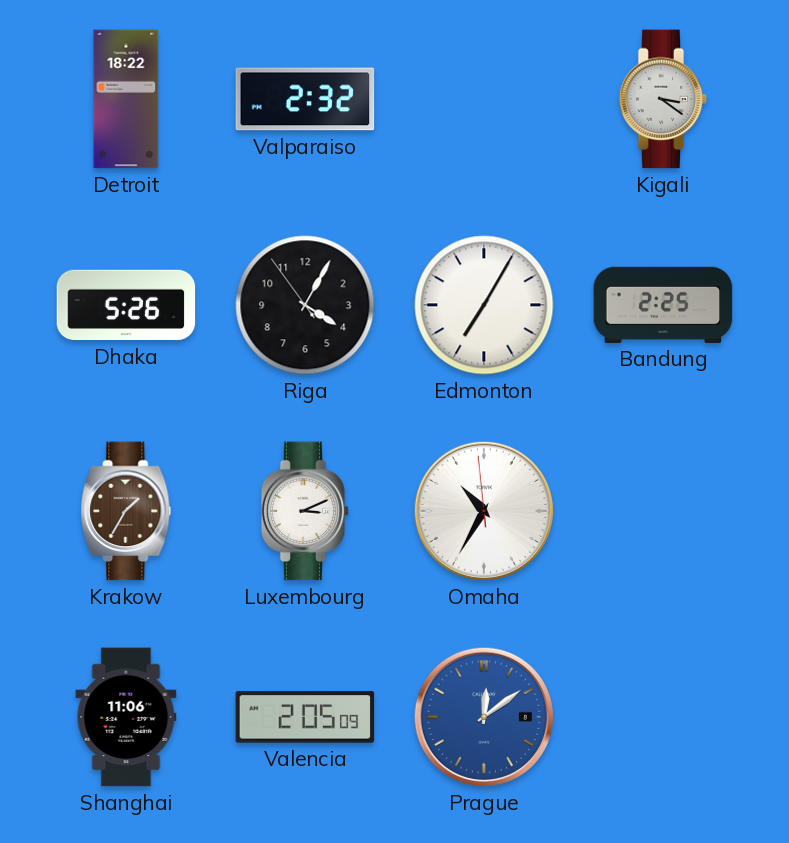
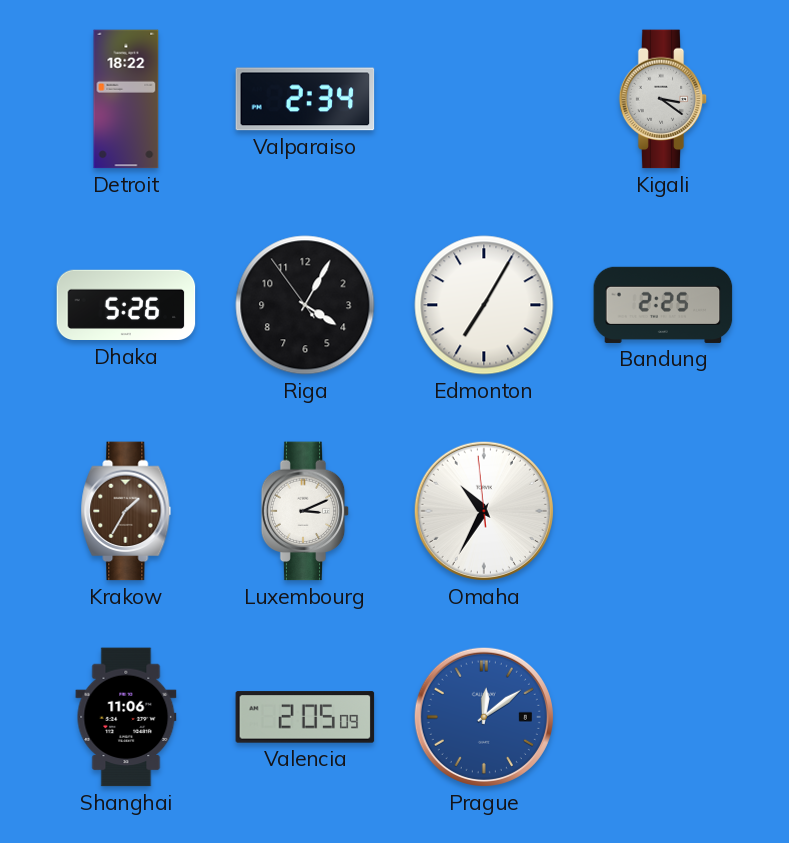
Valparaiso: 2:32 -> 2:34
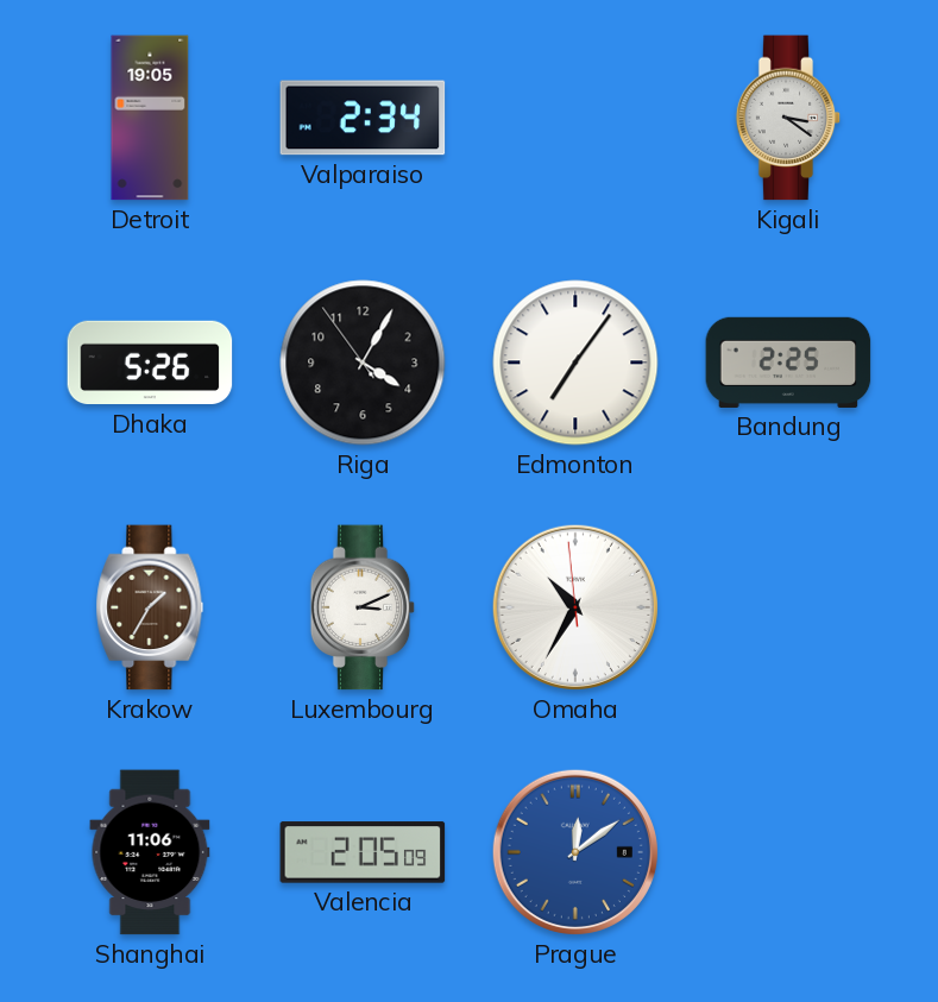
Detroit: 18:22 -> 19:05
Edmonton: 7:05 -> 7:06
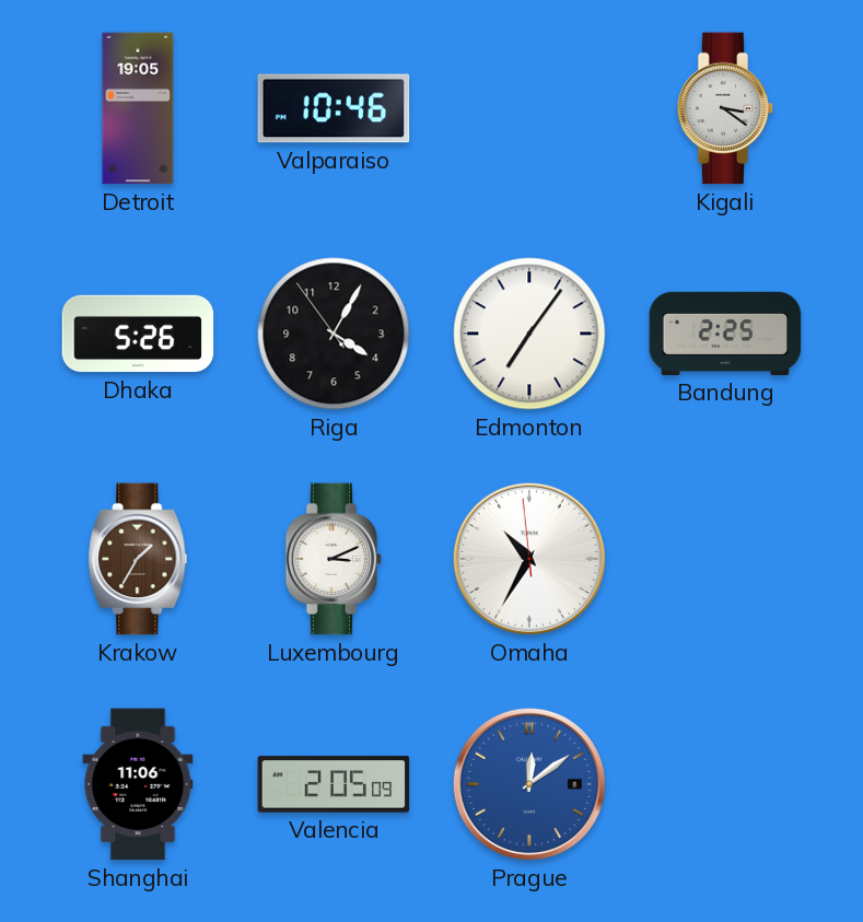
Valparaiso: 2:34 -> 10:46
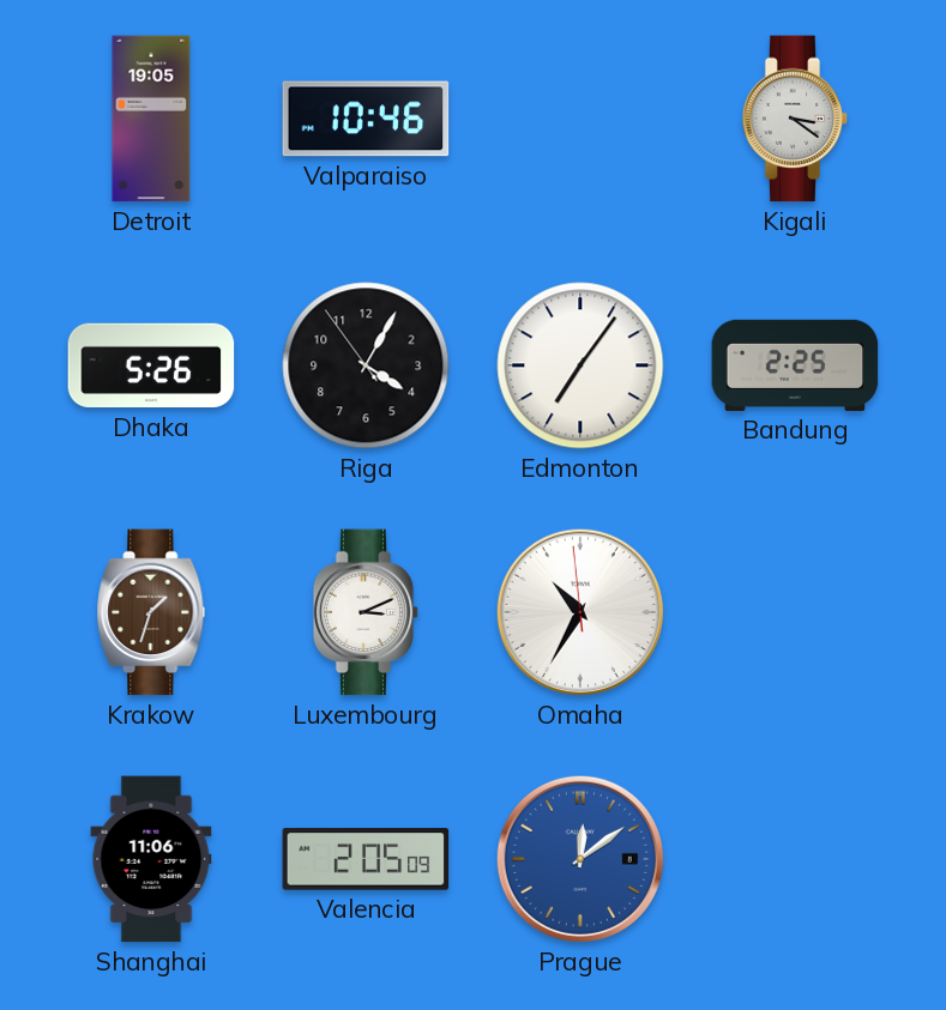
Krakow: 1:35 -> 1:33
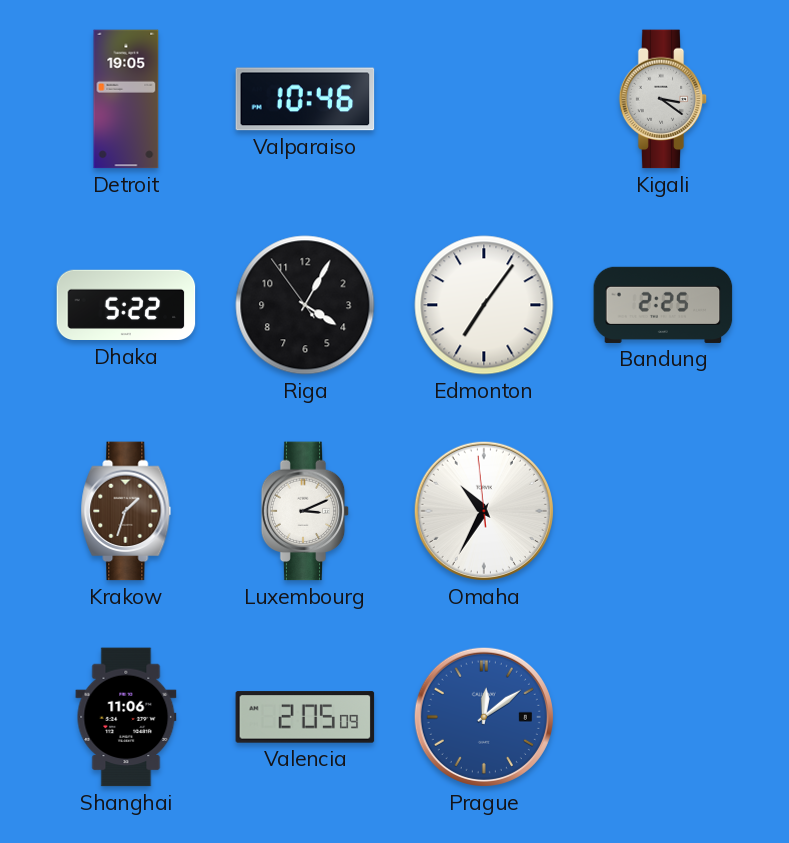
Dhaka: 5:26 -> 5:22
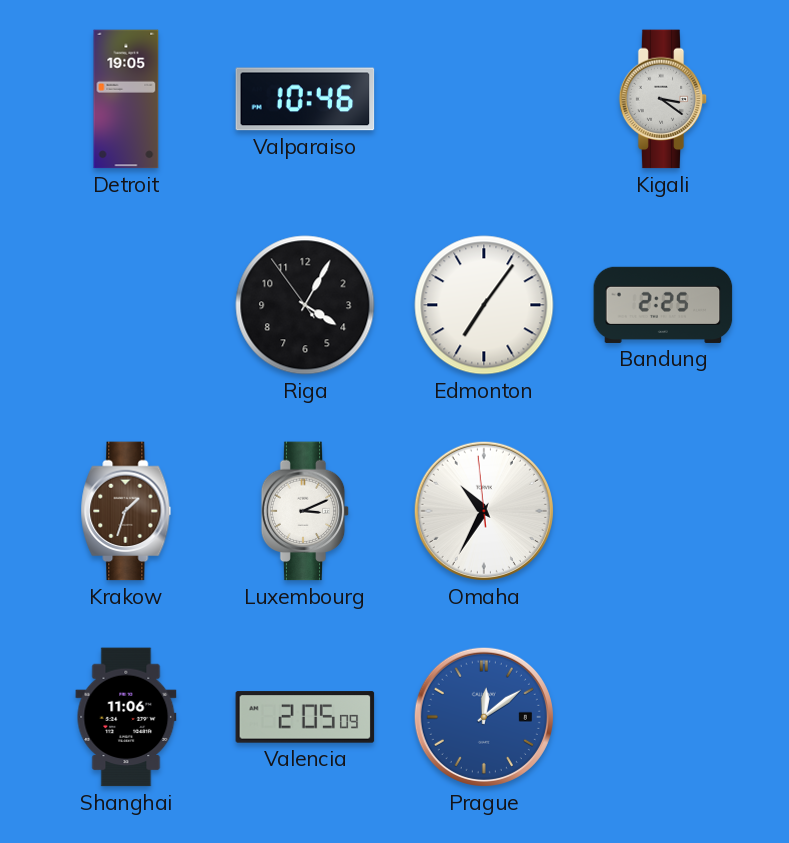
Dhaka: 5:22 -> none
